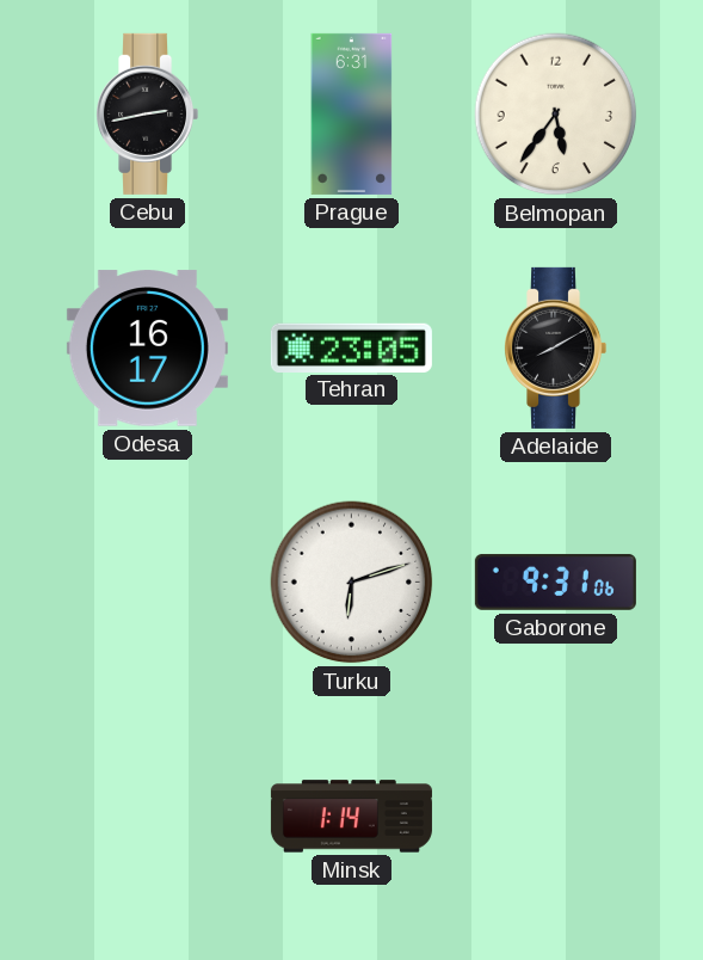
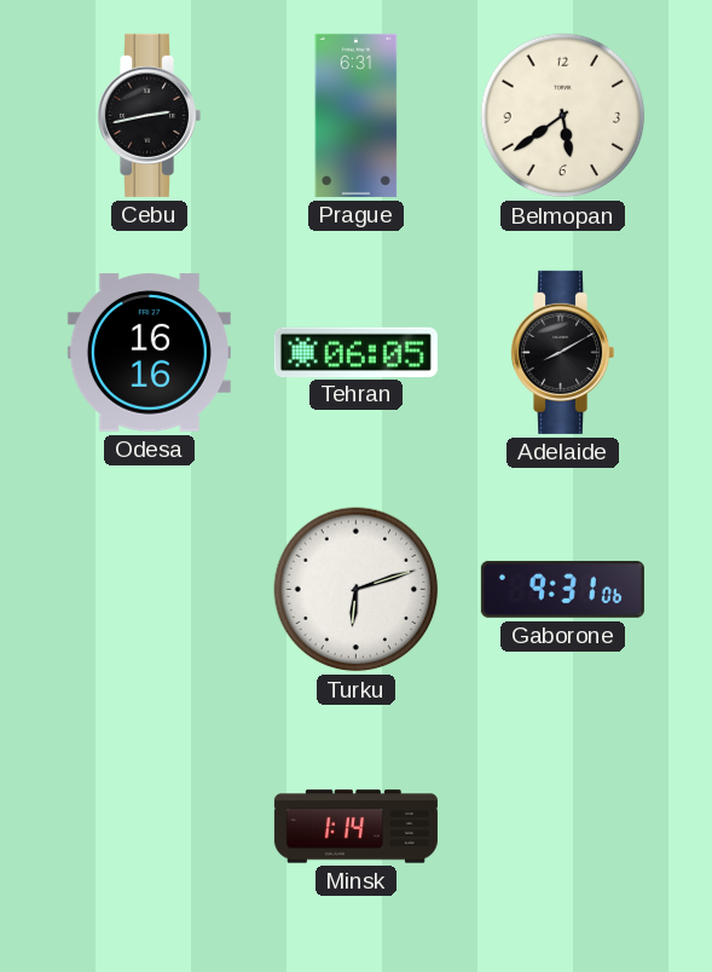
Belmopan: 5:36 -> 5:39
Odesa: 16:17 -> 16:16
Tehran: 23:05 -> 06:05
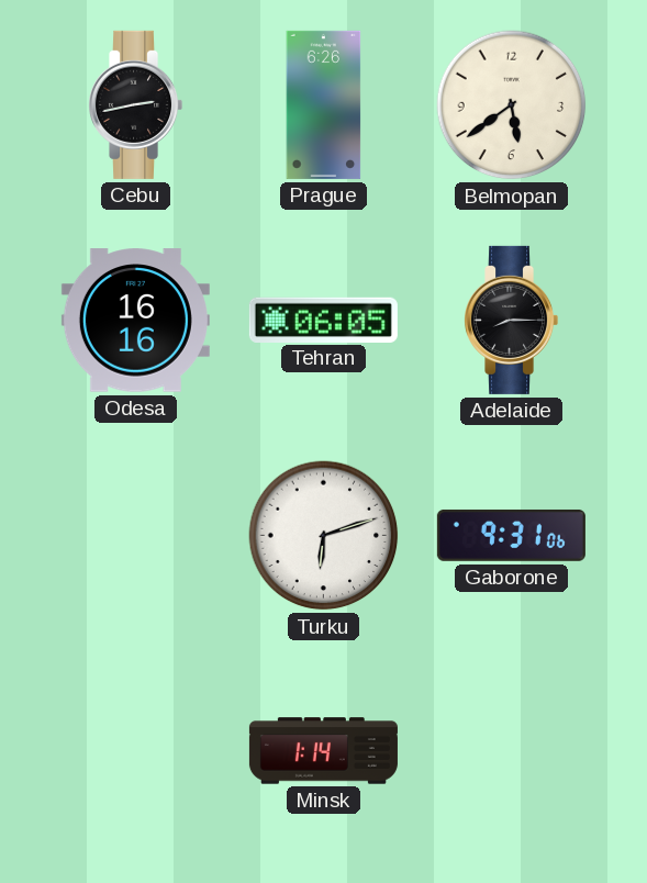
Prague: 6:31 -> 6:26
Adelaide: 8:10 -> 8:15
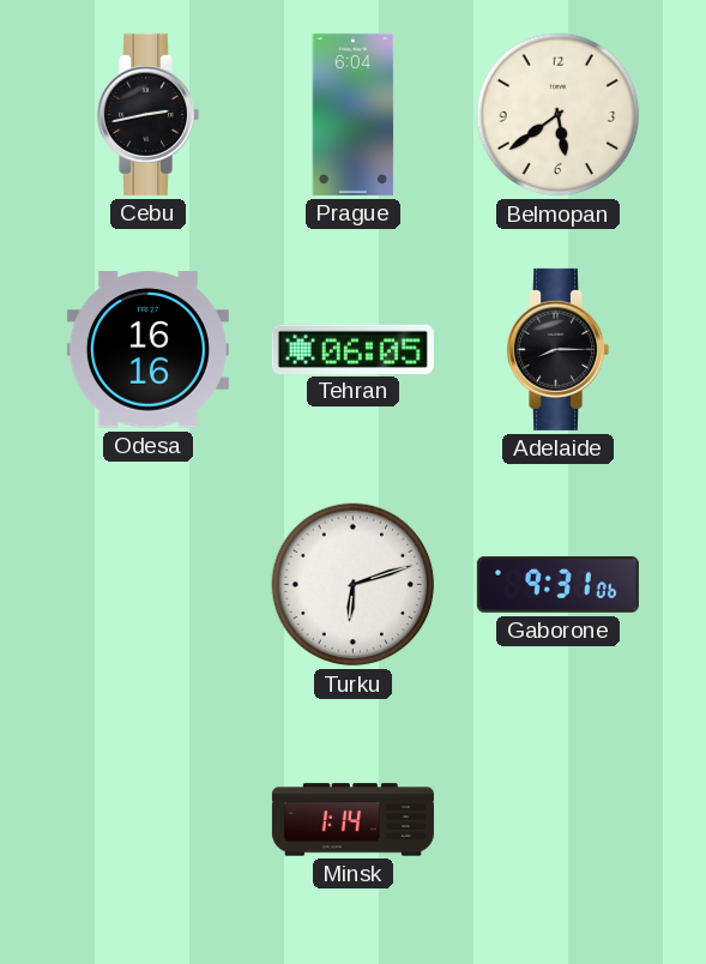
Prague: 6:26 -> 6:04
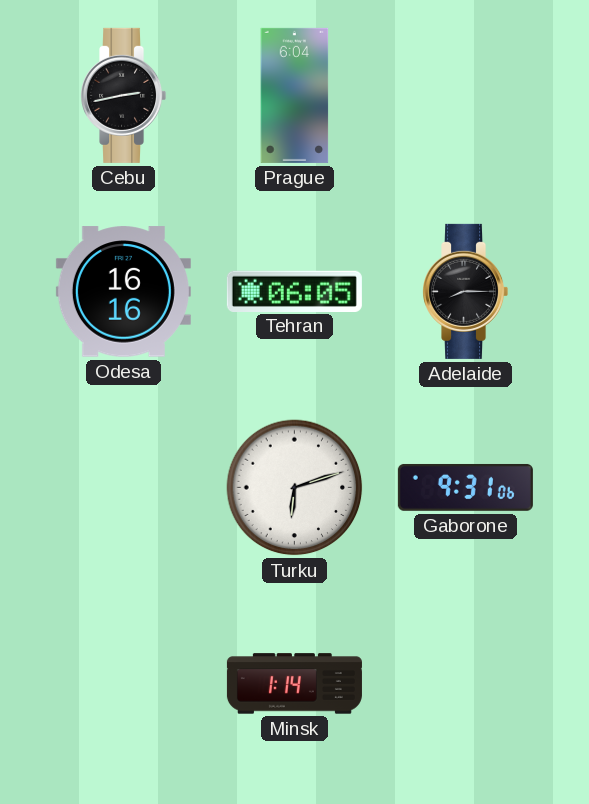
Belmopan: 5:39 -> none
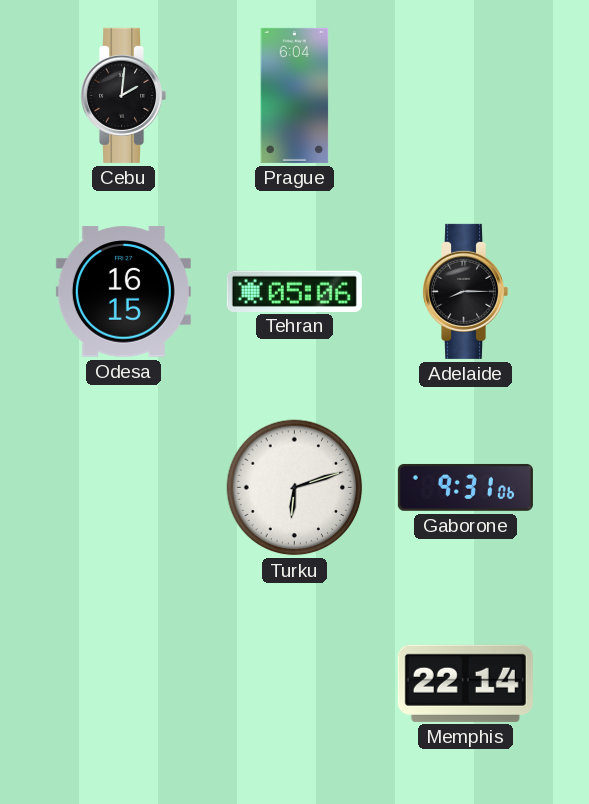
Cebu: 2:43 -> 2:01
Odesa: 16:16 -> 16:15
Tehran: 06:05 -> 05:06
Minsk: 1:14 -> none
Memphis: none -> 22:14
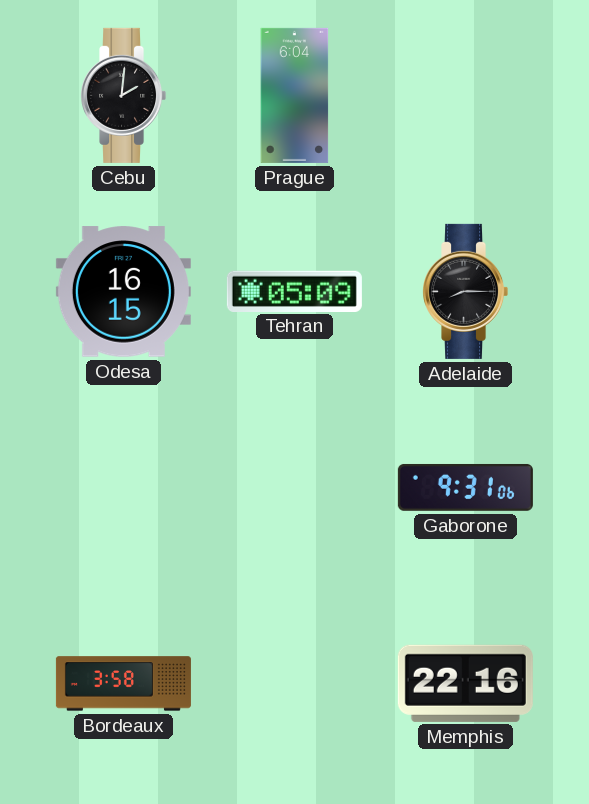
Tehran: 05:06 -> 05:09
Turku: 6:12 -> none
Bordeaux: none -> 3:58
Memphis: 22:14 -> 22:16
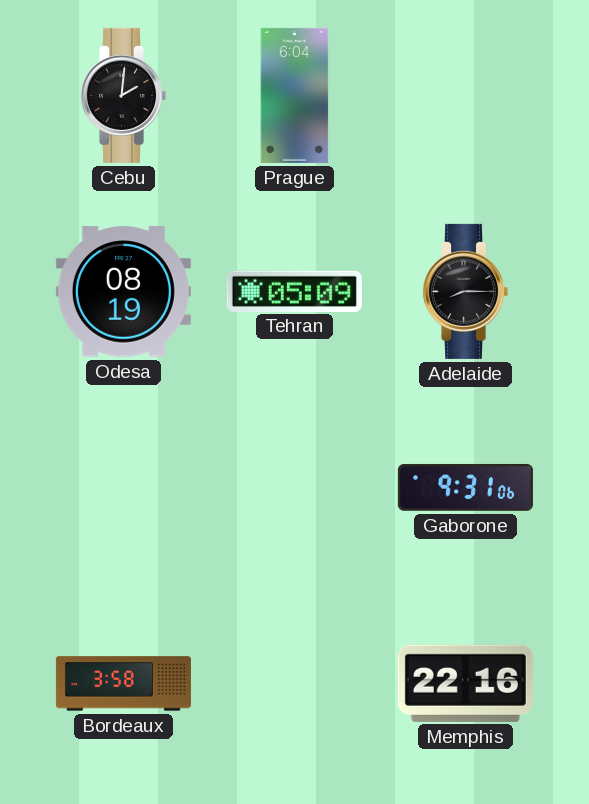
Odesa: 16:15 -> 08:19
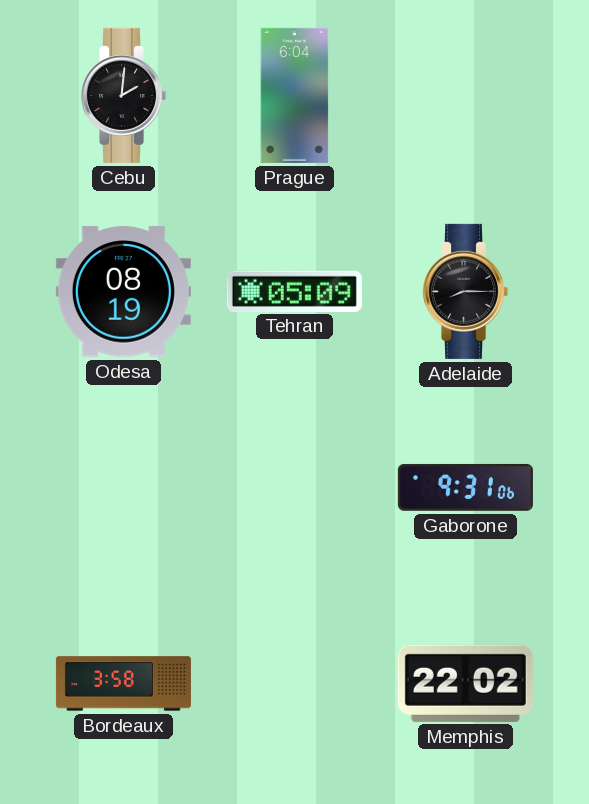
Memphis: 22:16 -> 22:02
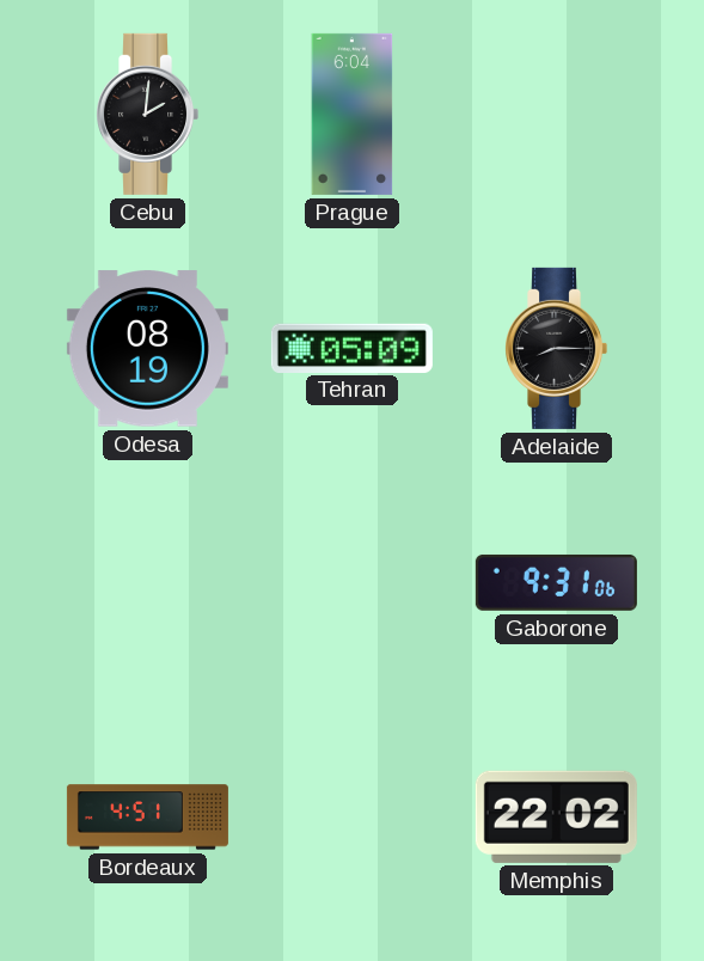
Bordeaux: 3:58 -> 4:51
